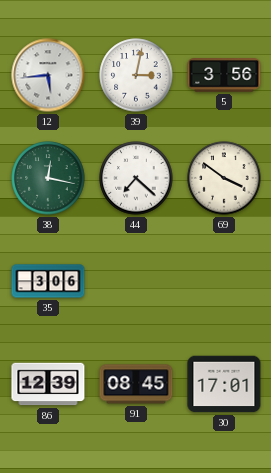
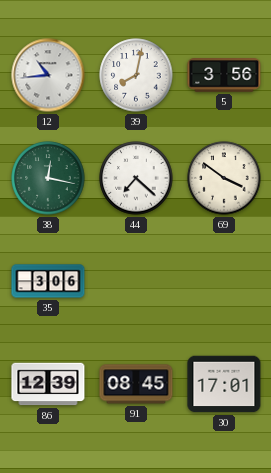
12: 5:44 -> 10:44
39: 3:02 -> 8:02
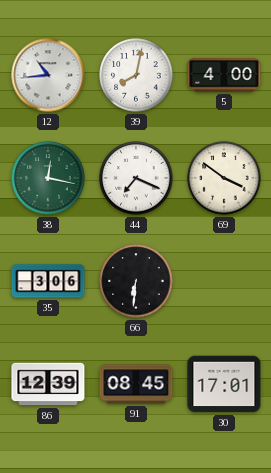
5: 3:56 -> 4:00
44: 7:22 -> 7:19
66: none -> 6:31
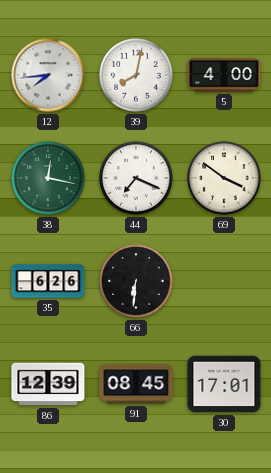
12: 10:44 -> 7:44
35: 3:06 -> 6:26
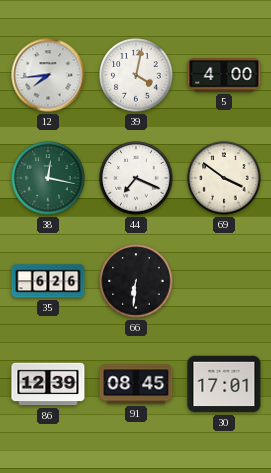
39: 8:02 -> 4:02
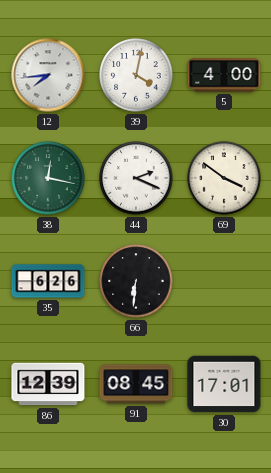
44: 7:19 -> 2:19
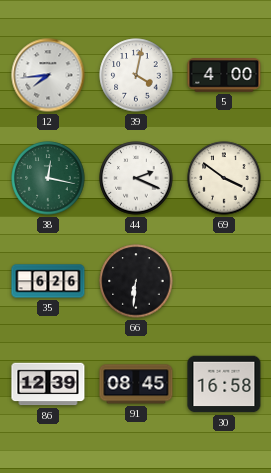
30: 17:01 -> 16:58
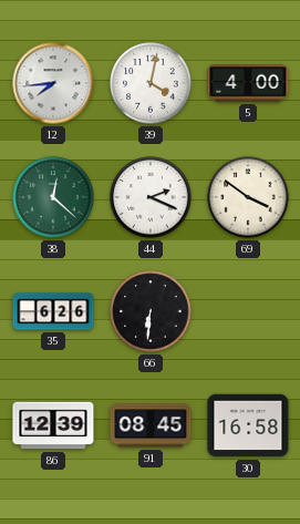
38: 12:17 -> 12:22
